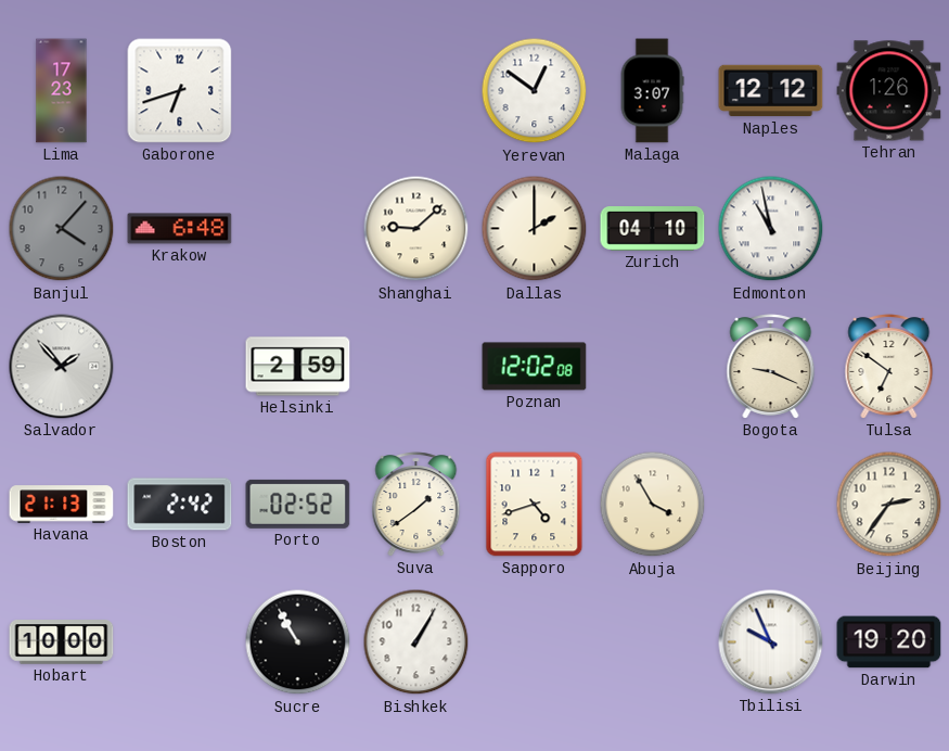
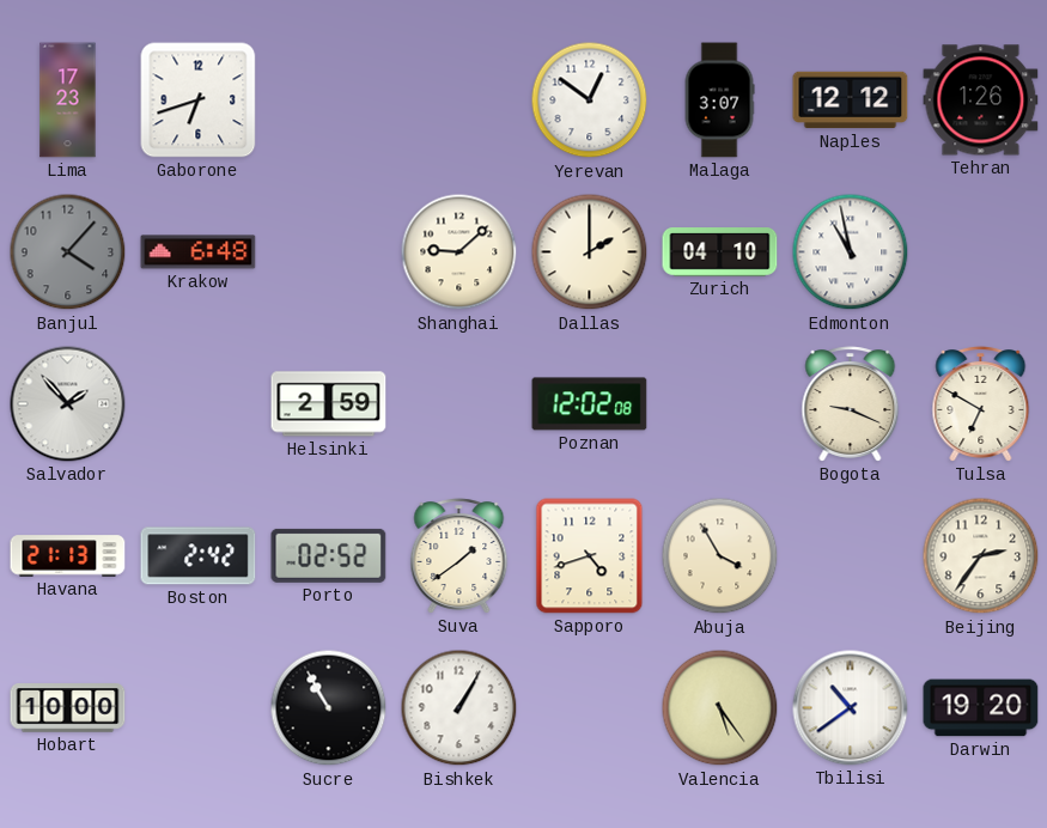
Tulsa: 6:51 -> 6:50
Valencia: none -> 5:24
Tbilisi: 9:56 -> 10:39
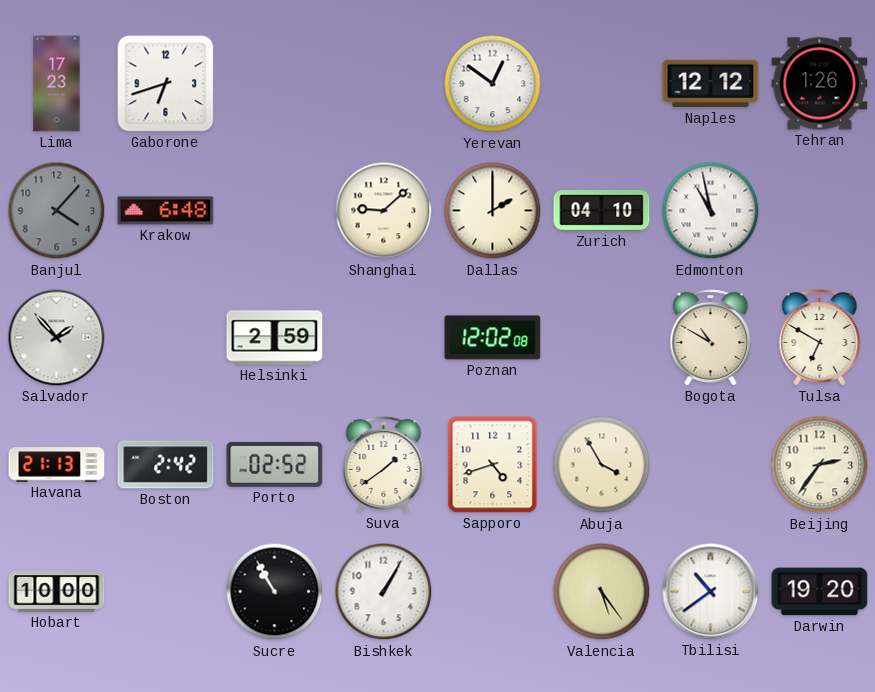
Malaga: 3:07 -> none
Bogota: 9:19 -> 10:50
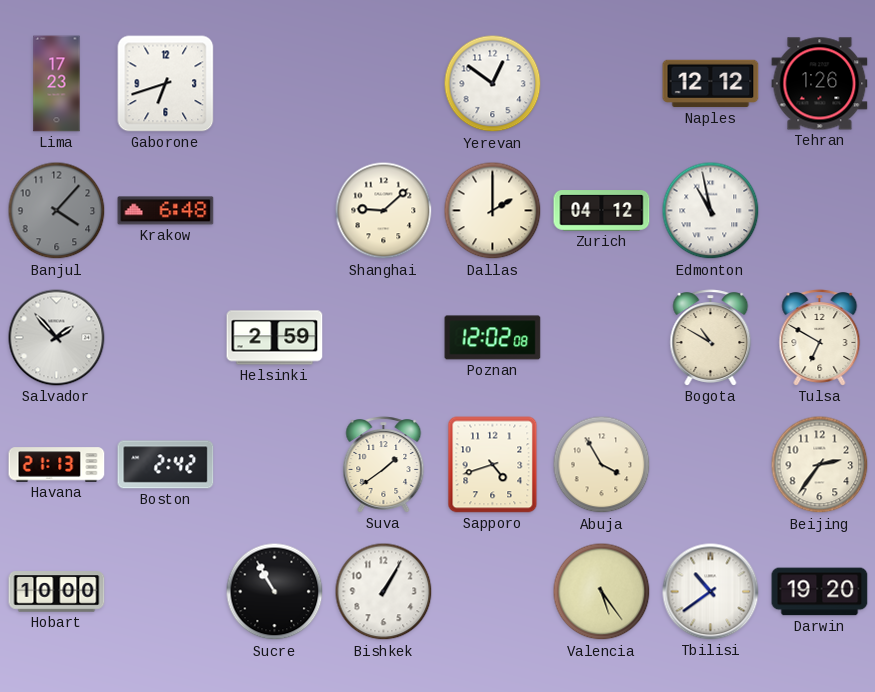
Zurich: 04:10 -> 04:12
Porto: 02:52 -> none
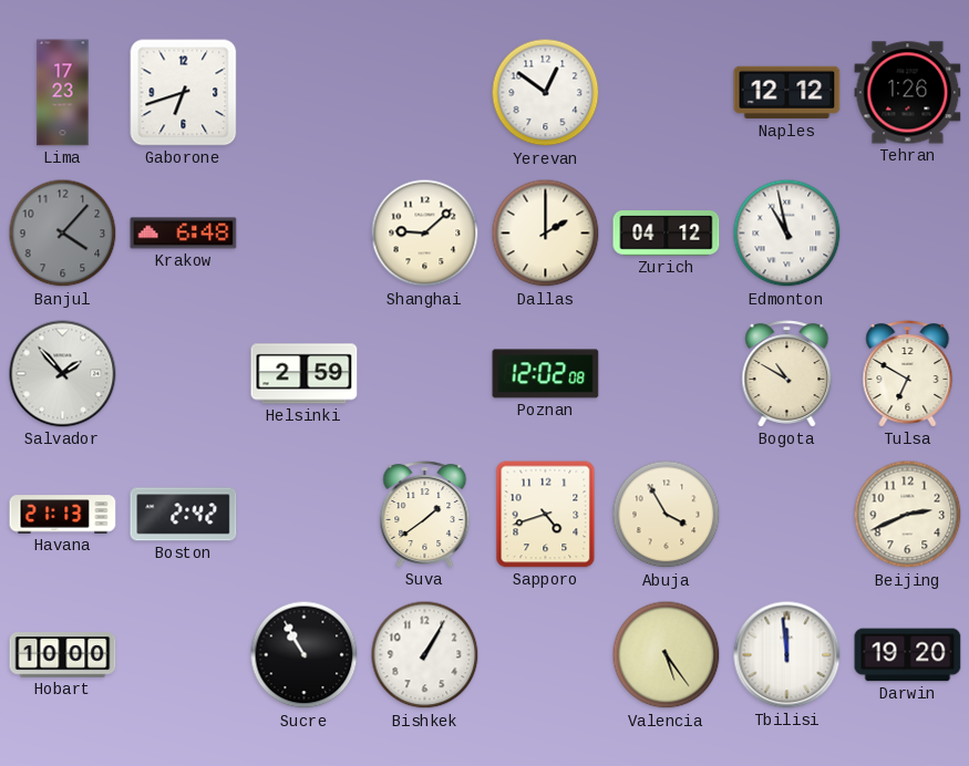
Beijing: 2:36 -> 2:41
Tbilisi: 10:39 -> 11:59
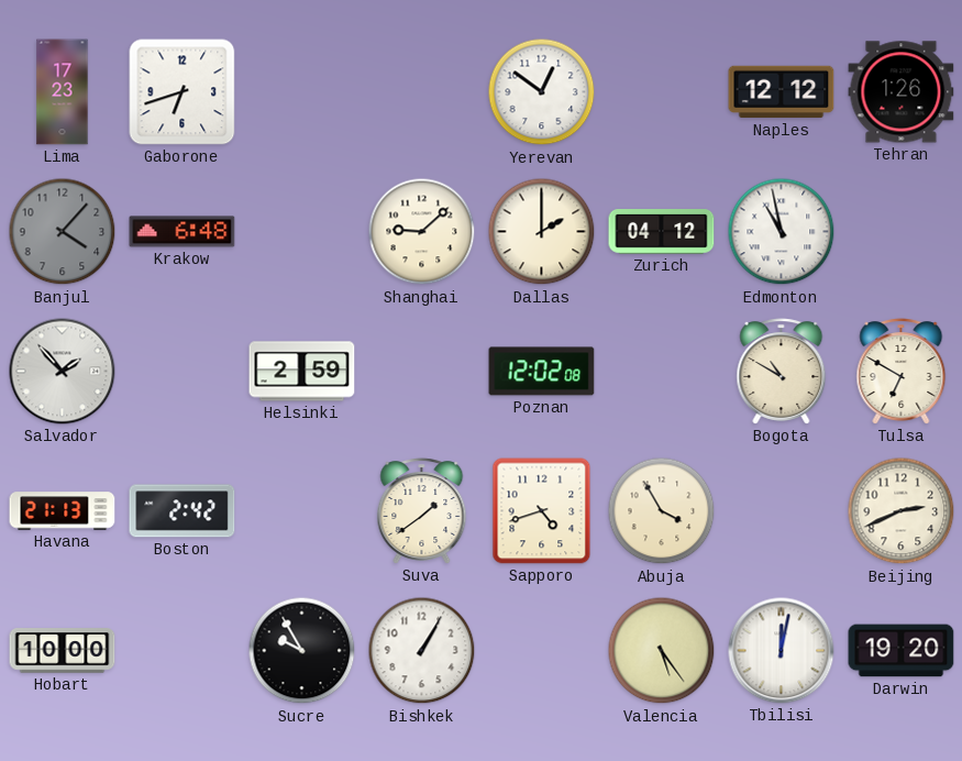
Sucre: 10:55 -> 9:55
Tbilisi: 11:59 -> 12:02
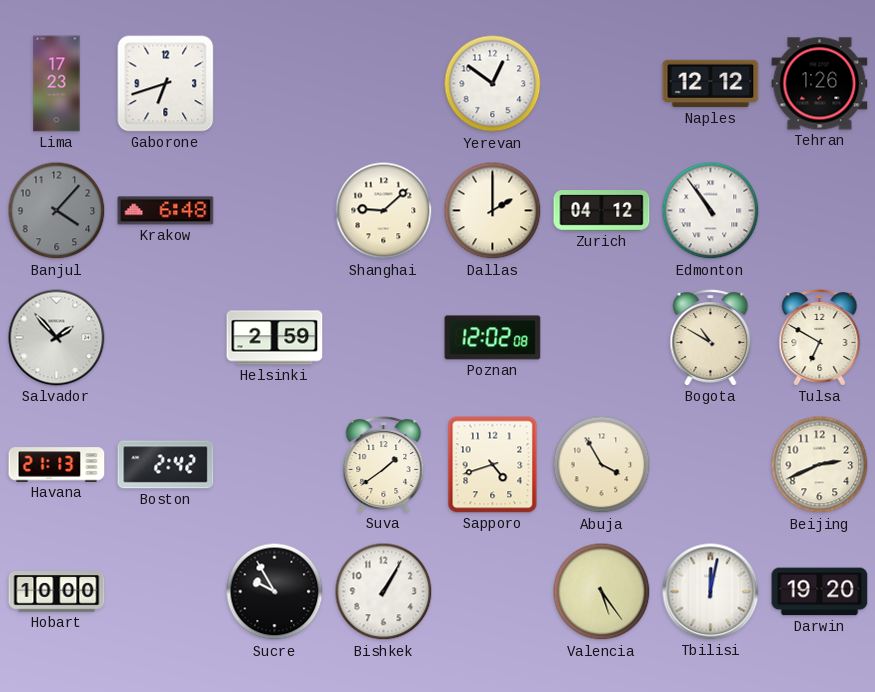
Edmonton: 10:58 -> 10:54
